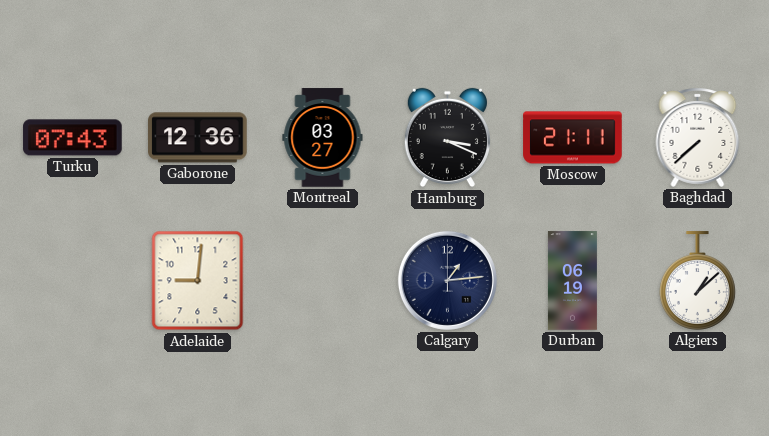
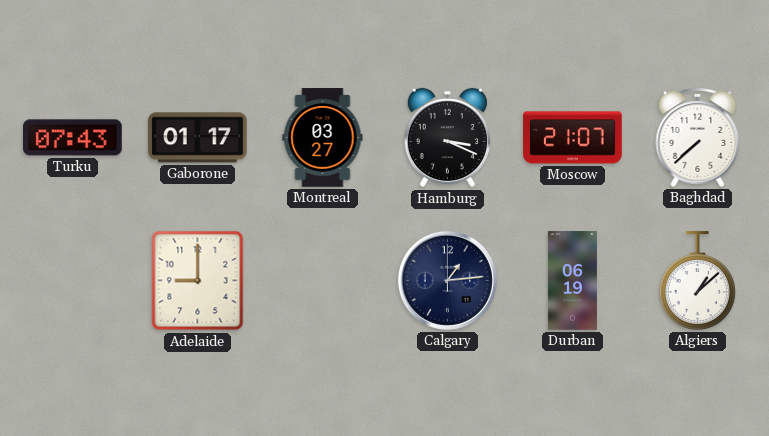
Gaborone: 12:36 -> 01:17
Moscow: 21:11 -> 21:07
Adelaide: 9:01 -> 9:00
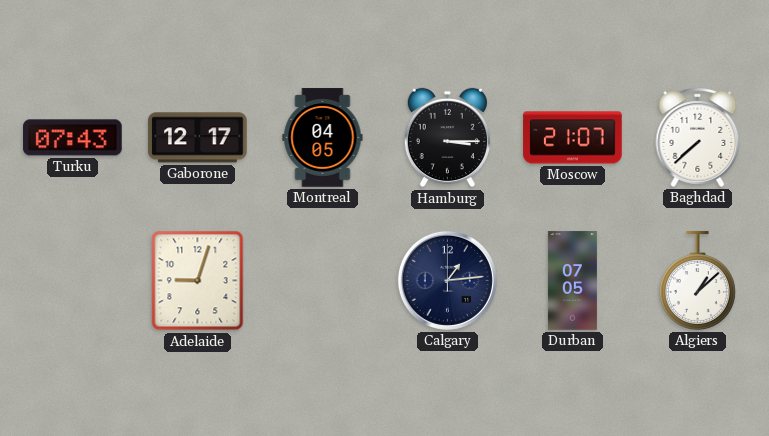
Gaborone: 01:17 -> 12:17
Montreal: 03:27 -> 04:05
Hamburg: 3:19 -> 3:15
Adelaide: 9:00 -> 9:03
Durban: 06:19 -> 07:05
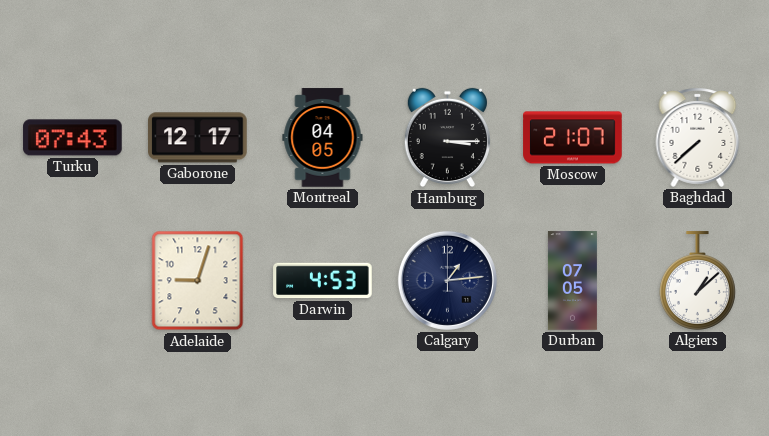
Darwin: none -> 4:53
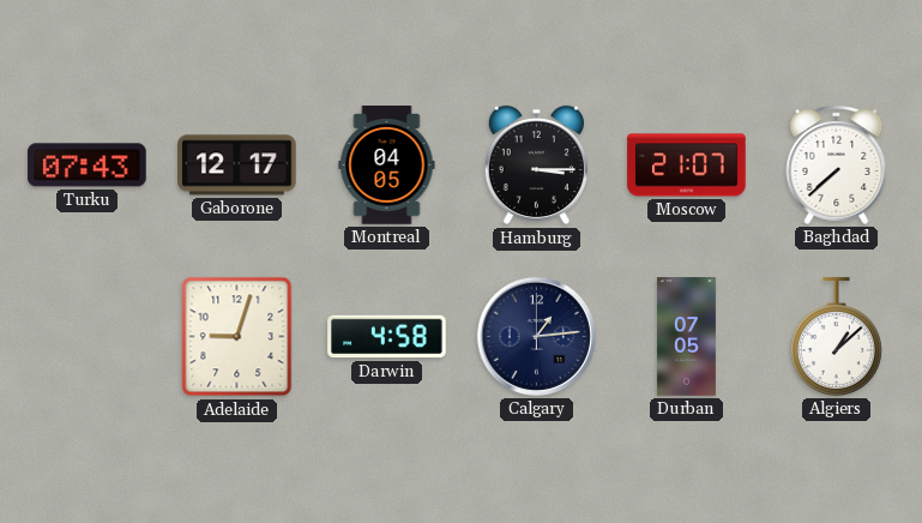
Darwin: 4:53 -> 4:58
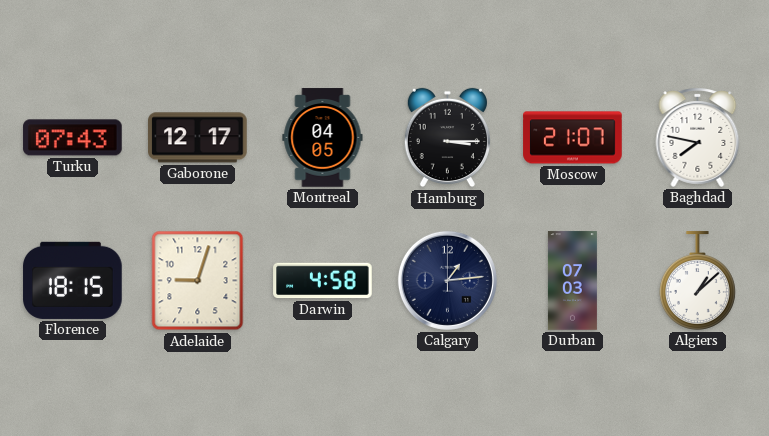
Baghdad: 7:38 -> 7:47
Florence: none -> 18:15
Durban: 07:05 -> 07:03
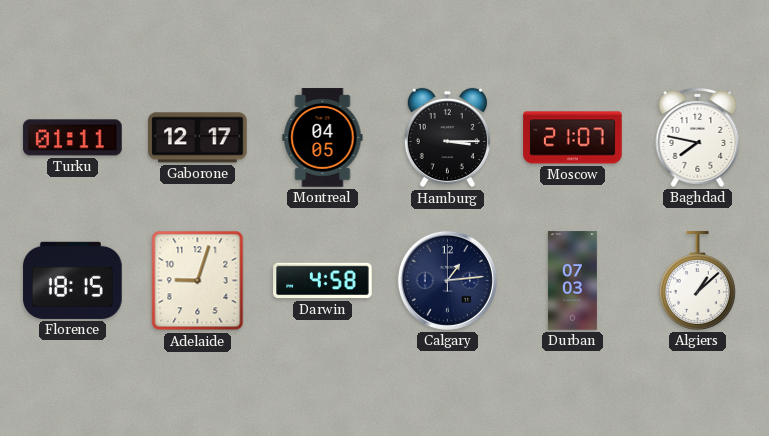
Turku: 07:43 -> 01:11
